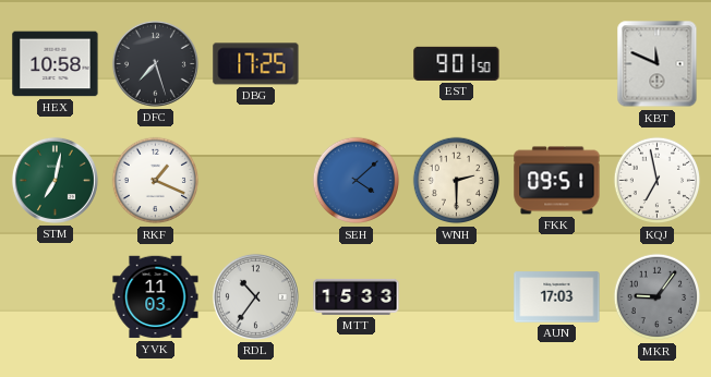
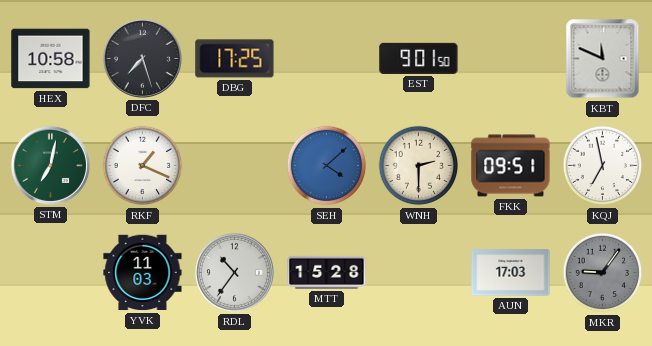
MTT: 15:33 -> 15:28
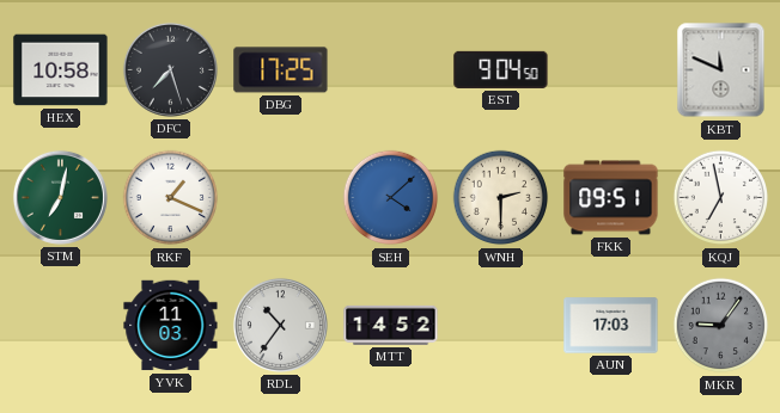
EST: 9:01 -> 9:04
MTT: 15:28 -> 14:52
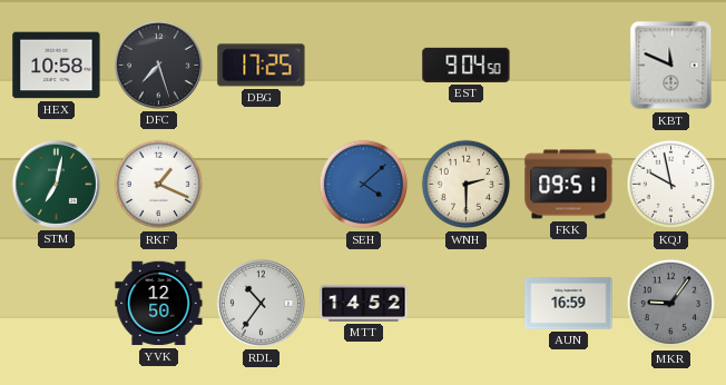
KQJ: 6:58 -> 9:58
YVK: 11:03 -> 12:50
AUN: 17:03 -> 16:59
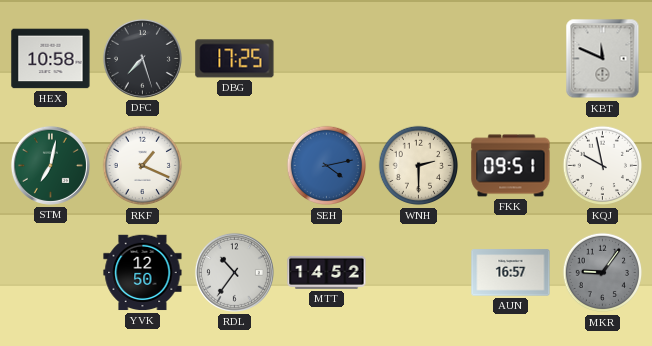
EST: 9:04 -> none
SEH: 4:08 -> 4:13
AUN: 16:59 -> 16:57
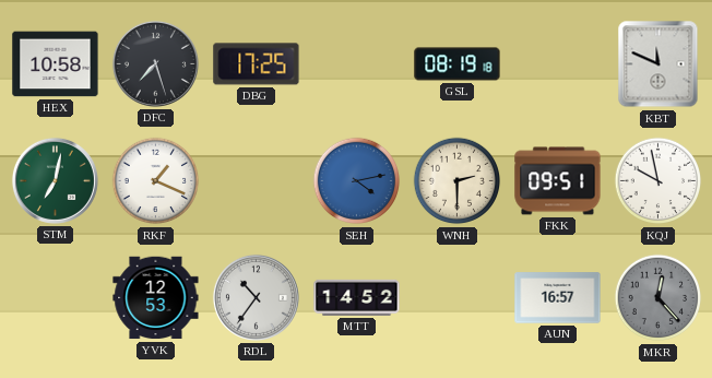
GSL: none -> 08:19
YVK: 12:50 -> 12:53
MKR: 9:06 -> 12:23
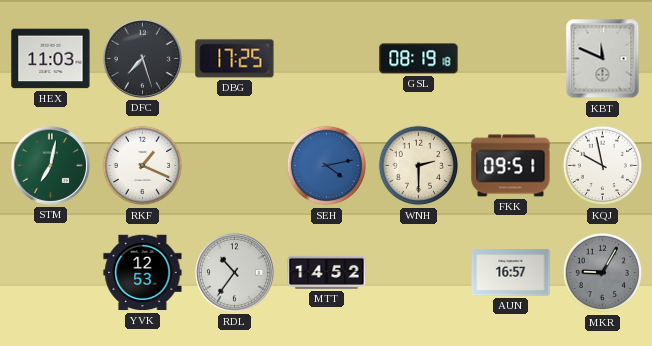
HEX: 10:58 -> 11:03
MKR: 12:23 -> 9:05
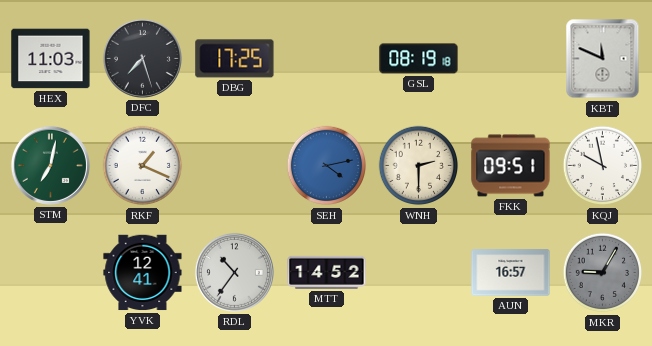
YVK: 12:53 -> 12:41
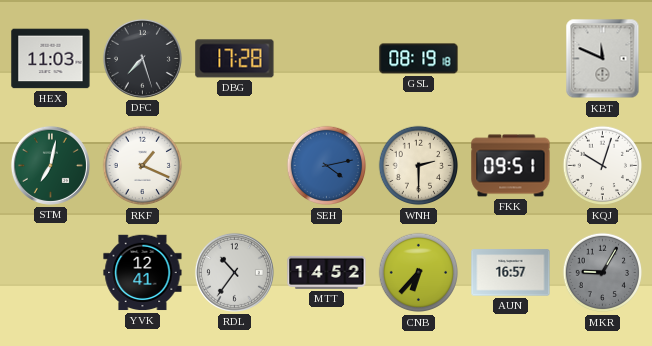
DBG: 17:25 -> 17:28
KQJ: 9:58 -> 10:03
CNB: none -> 6:37
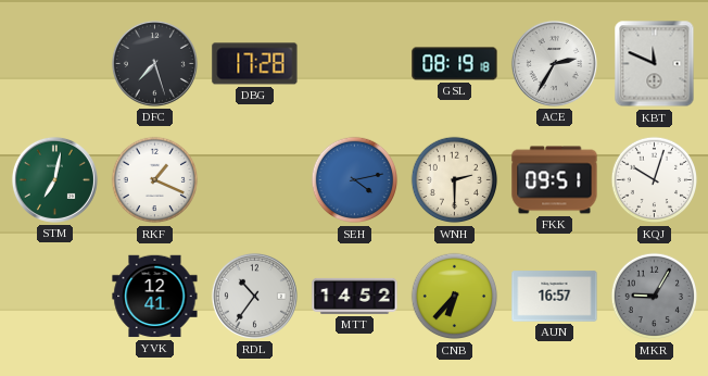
HEX: 11:03 -> none
ACE: none -> 2:35
